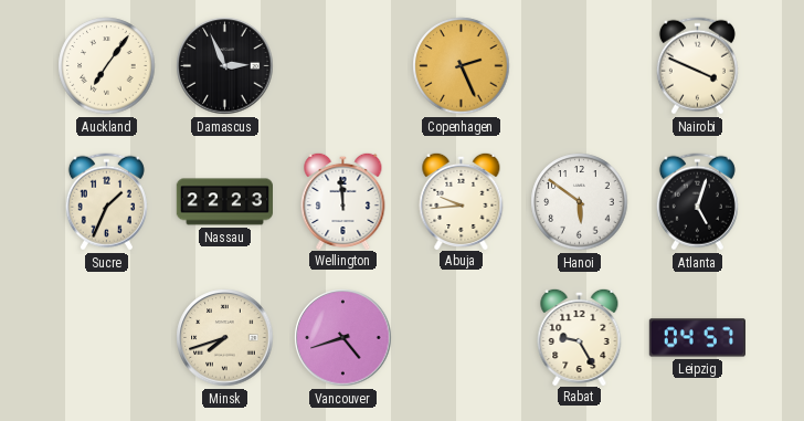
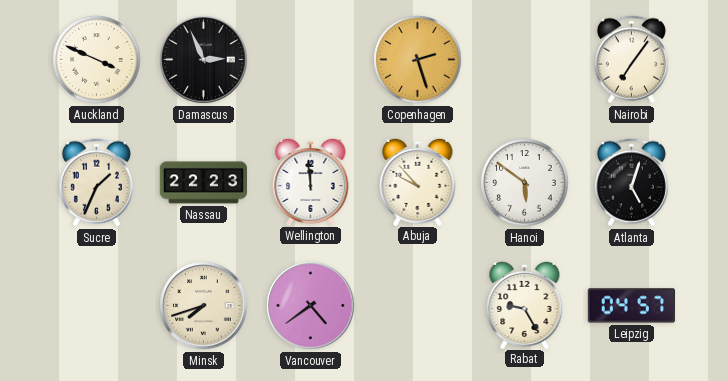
Auckland: 7:06 -> 3:49
Copenhagen: 2:26 -> 2:27
Nairobi: 3:49 -> 7:06
Abuja: 9:44 -> 9:53
Vancouver: 4:42 -> 4:39
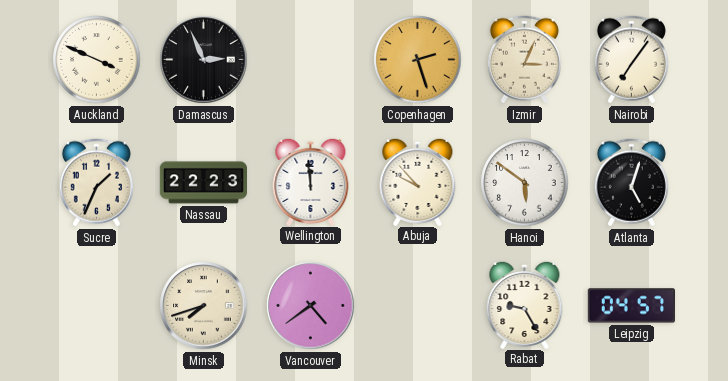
Izmir: none -> 3:04
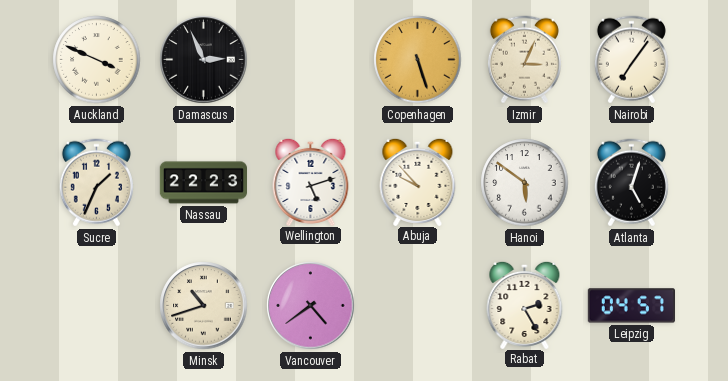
Copenhagen: 2:27 -> 5:27
Wellington: 11:59 -> 5:12
Minsk: 7:42 -> 10:42
Rabat: 9:25 -> 2:25
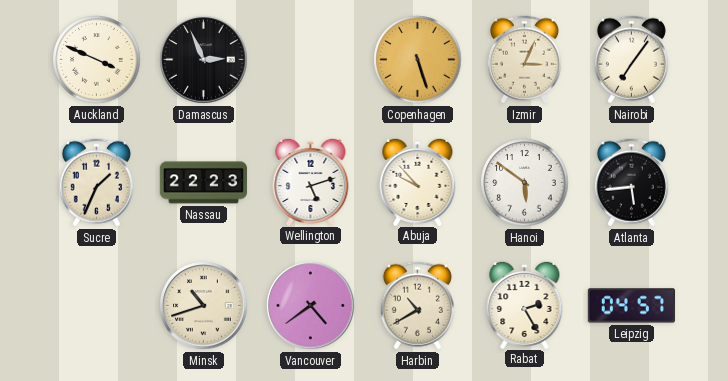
Atlanta: 5:03 -> 5:44
Harbin: none -> 10:40
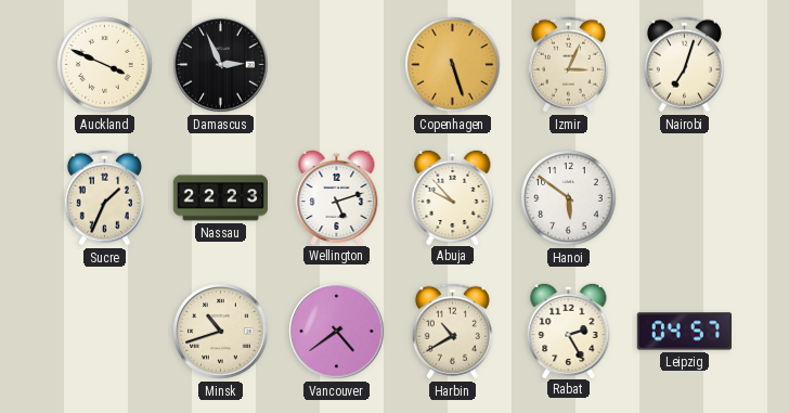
Nairobi: 7:06 -> 7:03
Atlanta: 5:44 -> none
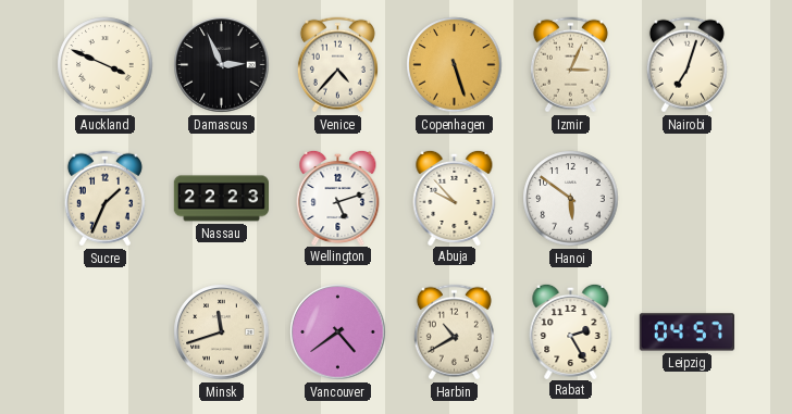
Venice: none -> 4:37
Minsk: 10:42 -> 11:42
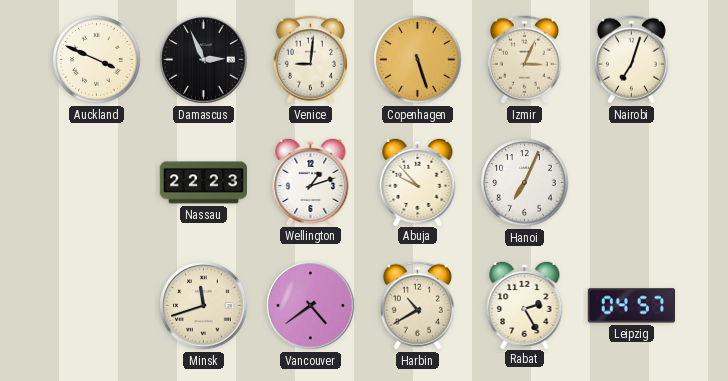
Venice: 4:37 -> 9:01
Sucre: 1:34 -> none
Wellington: 5:12 -> 1:12
Hanoi: 5:51 -> 7:04
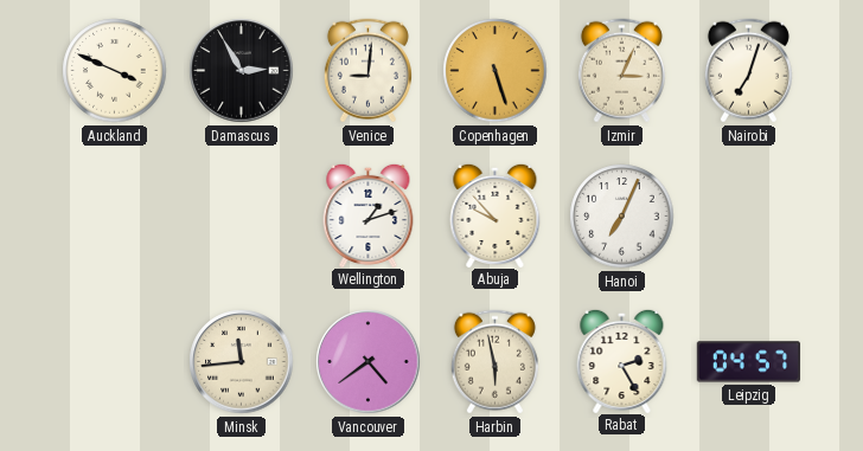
Damascus: 2:56 -> 2:55
Nassau: 22:23 -> none
Minsk: 11:42 -> 11:44
Harbin: 10:40 -> 5:58
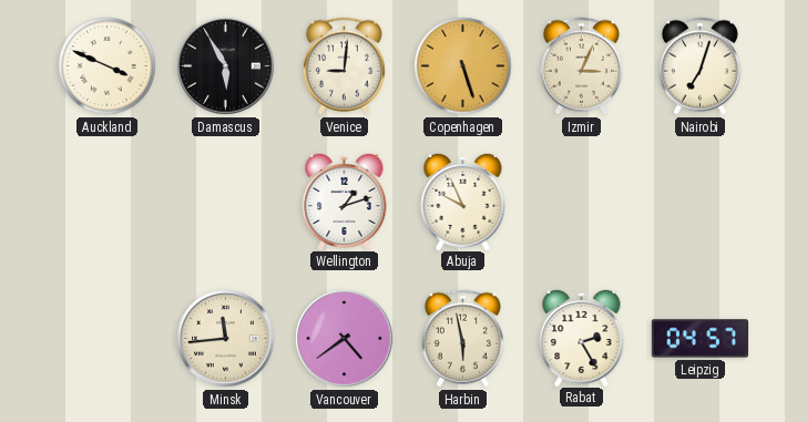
Damascus: 2:55 -> 5:55
Abuja: 9:53 -> 9:56
Hanoi: 7:04 -> none
